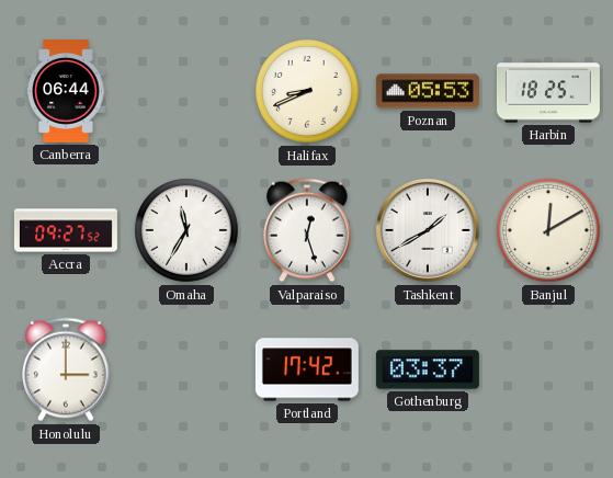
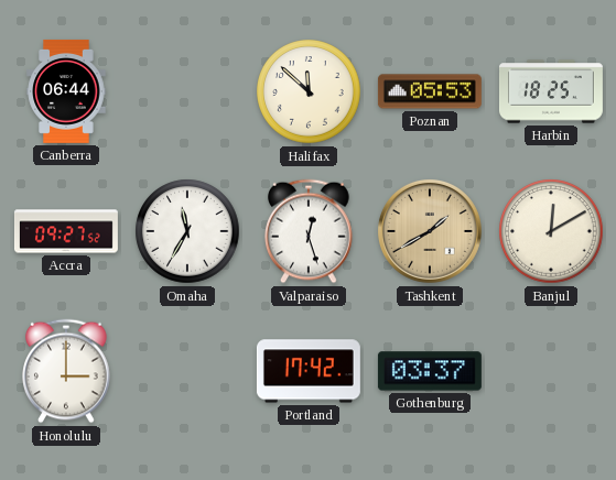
Halifax: 8:41 -> 11:52
Tashkent dial: white -> champagne
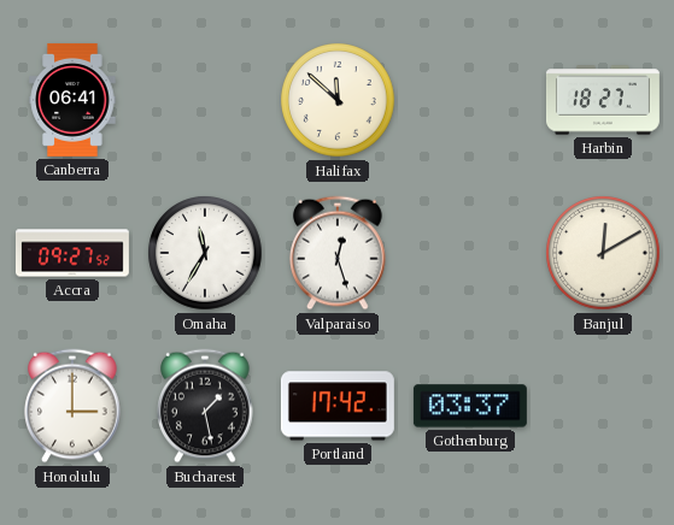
Canberra: 06:44 -> 06:41
Poznan: 05:53 -> none
Harbin: 18:25 -> 18:27
Tashkent: 1:40 -> none
Bucharest: none -> 1:28
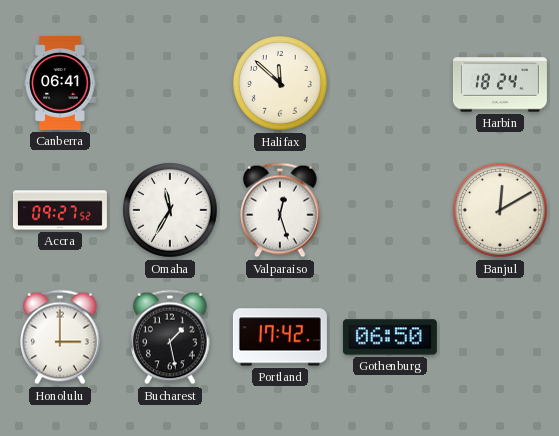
Harbin: 18:27 -> 18:24
Gothenburg: 03:37 -> 06:50
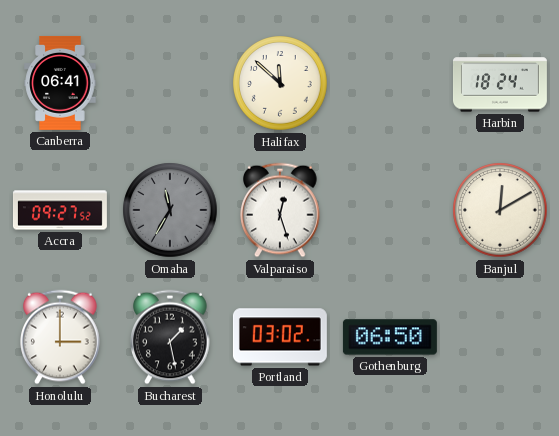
Omaha dial: white -> grey
Portland: 17:42 -> 03:02
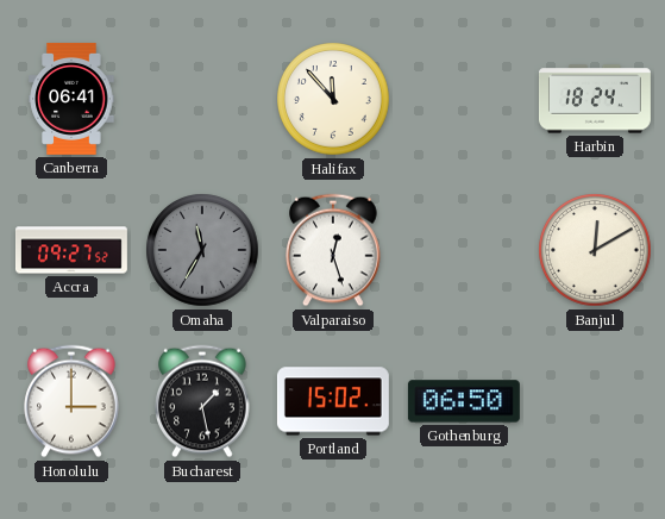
Halifax: 11:52 -> 11:53
Portland: 03:02 -> 15:02
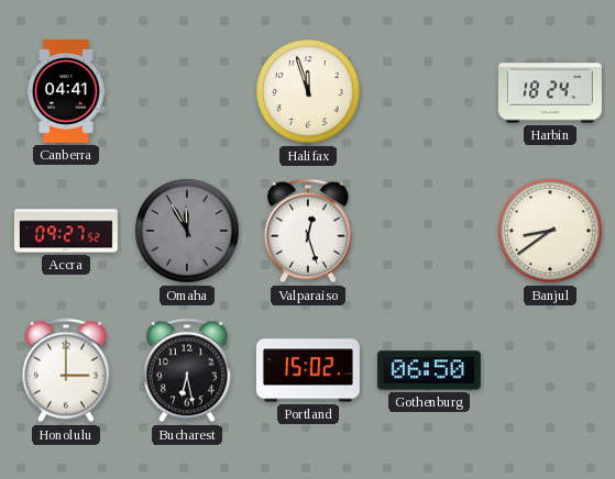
Canberra: 06:41 -> 04:41
Halifax: 11:53 -> 11:57
Omaha: 11:35 -> 11:55
Banjul: 12:10 -> 8:39
Bucharest: 1:28 -> 6:28
